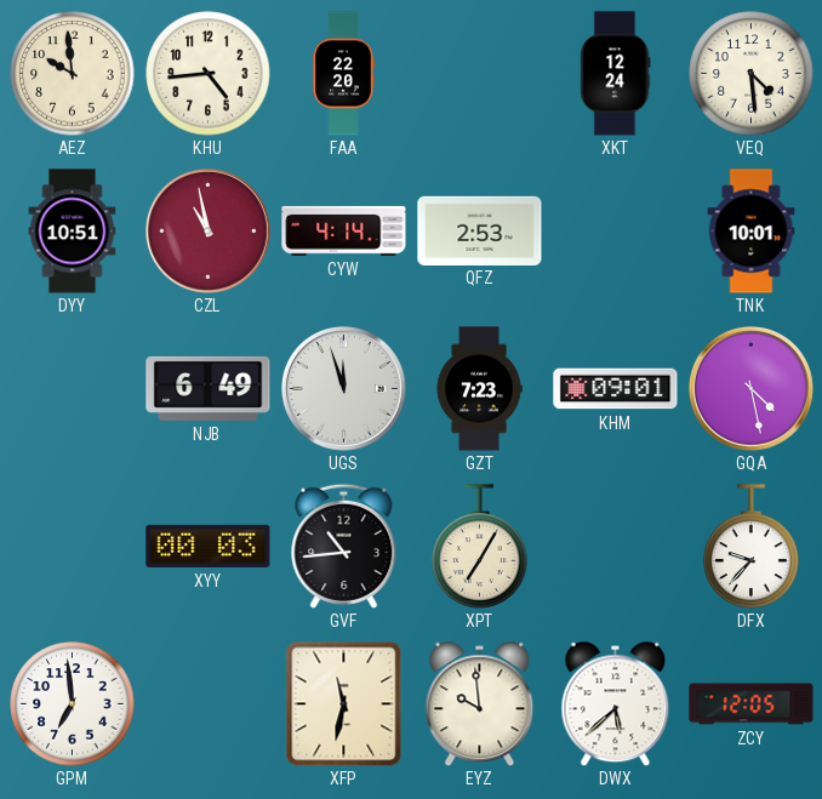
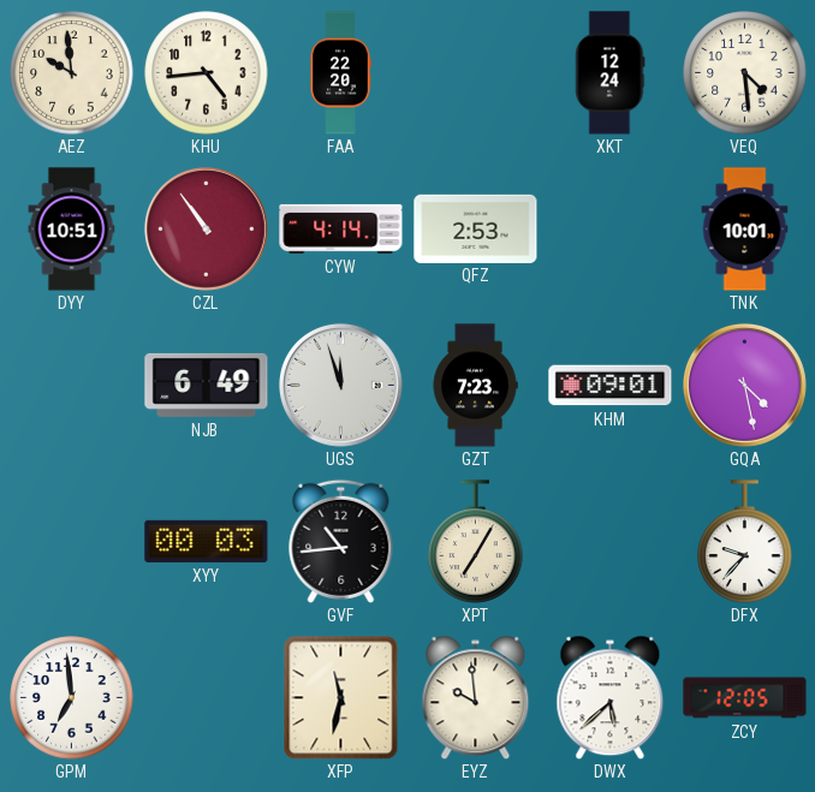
CZL: 10:58 -> 10:54
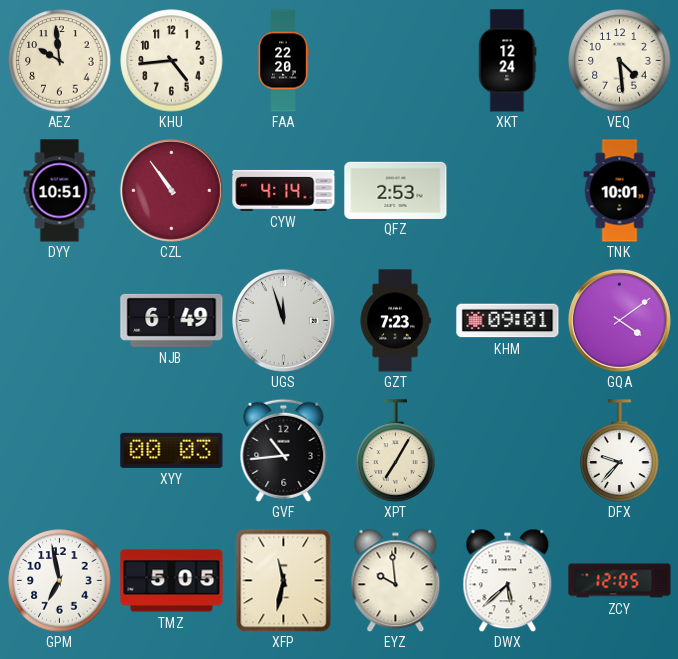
GQA: 4:28 -> 4:09
GPM: 6:59 -> 6:58
TMZ: none -> 5:05
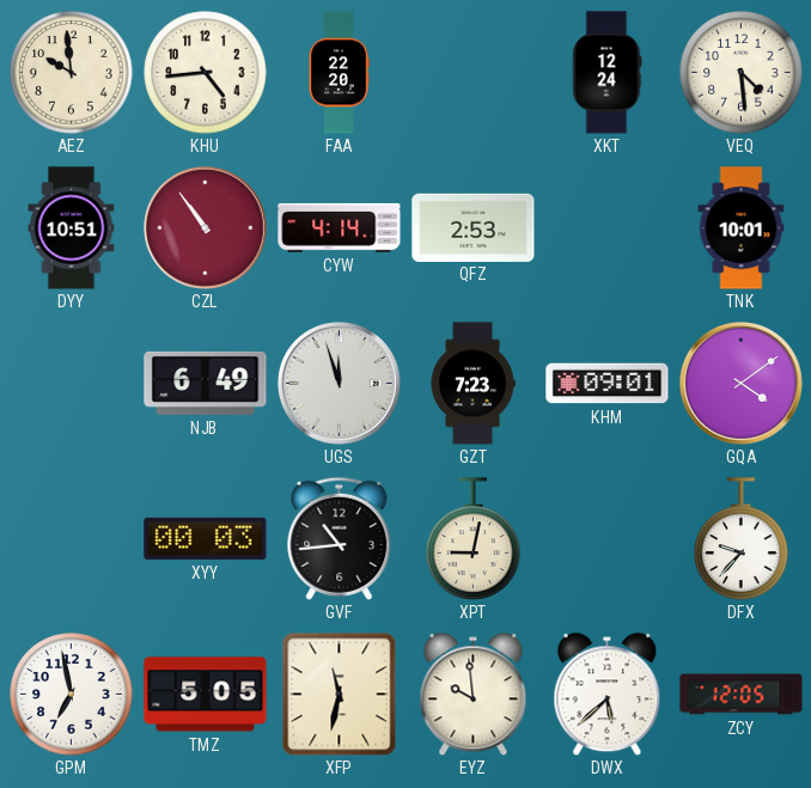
XPT: 7:05 -> 9:02
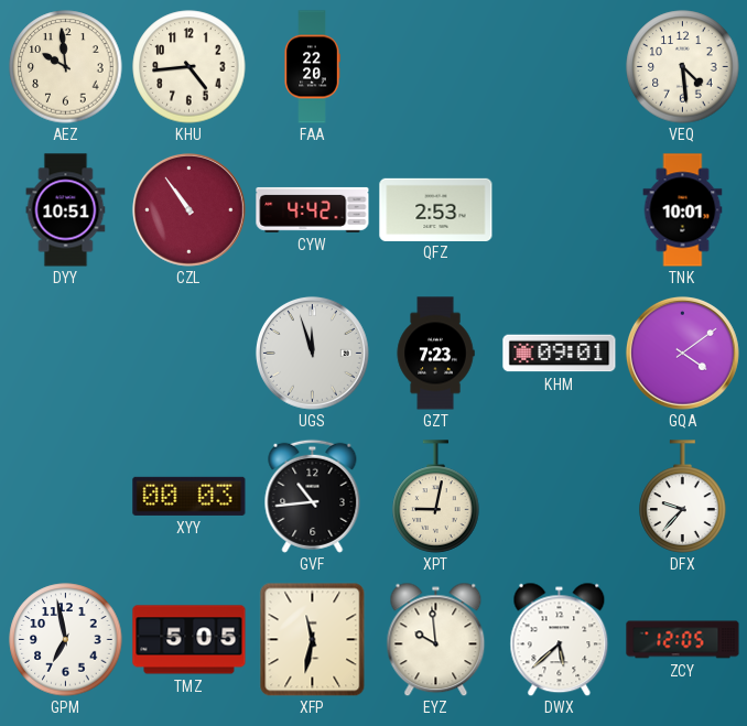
XKT: 12:24 -> none
CYW: 4:14 -> 4:42
NJB: 6:49 -> none
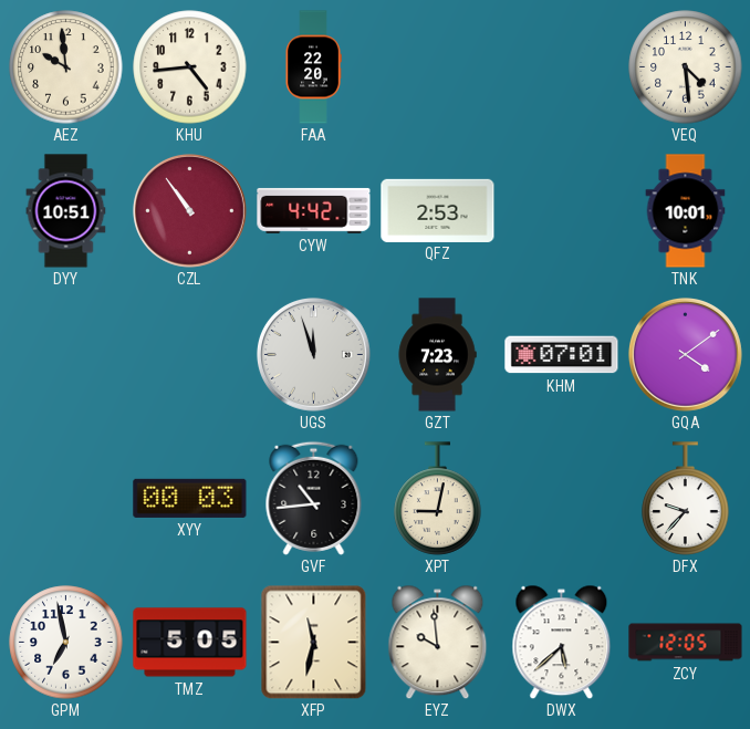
KHM: 09:01 -> 07:01
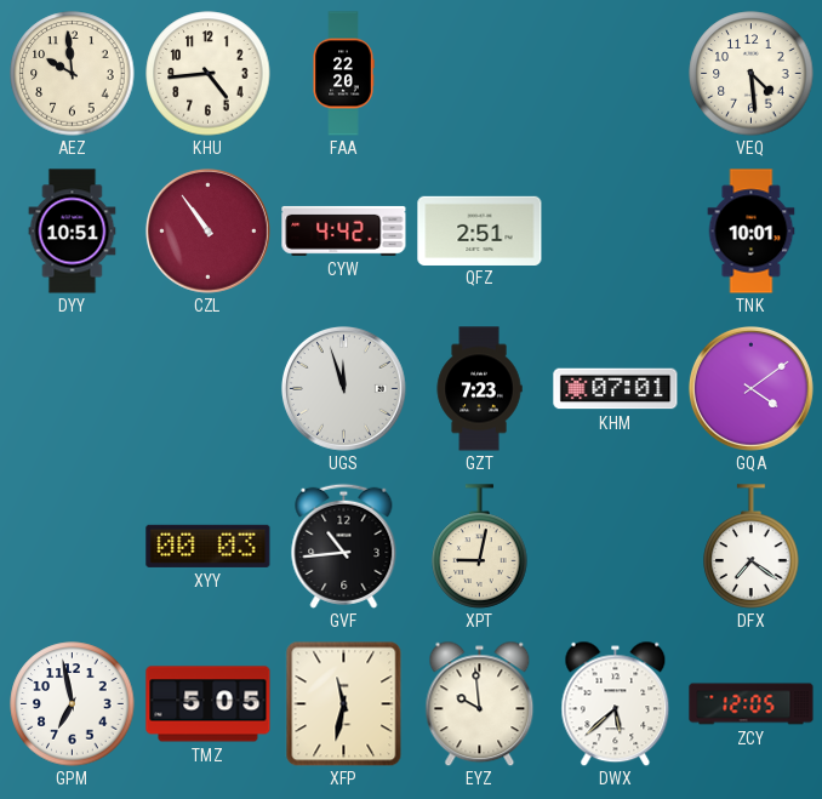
QFZ: 2:53 -> 2:51
DFX: 9:37 -> 7:21
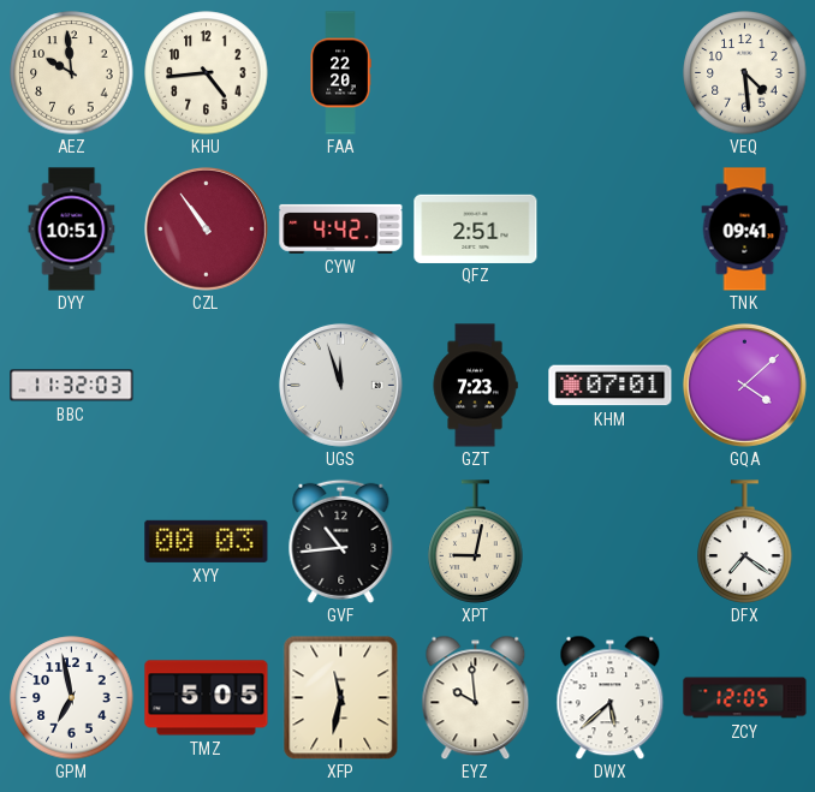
TNK: 10:01 -> 09:41
BBC: none -> 11:32
GQA: 4:09 -> 4:08
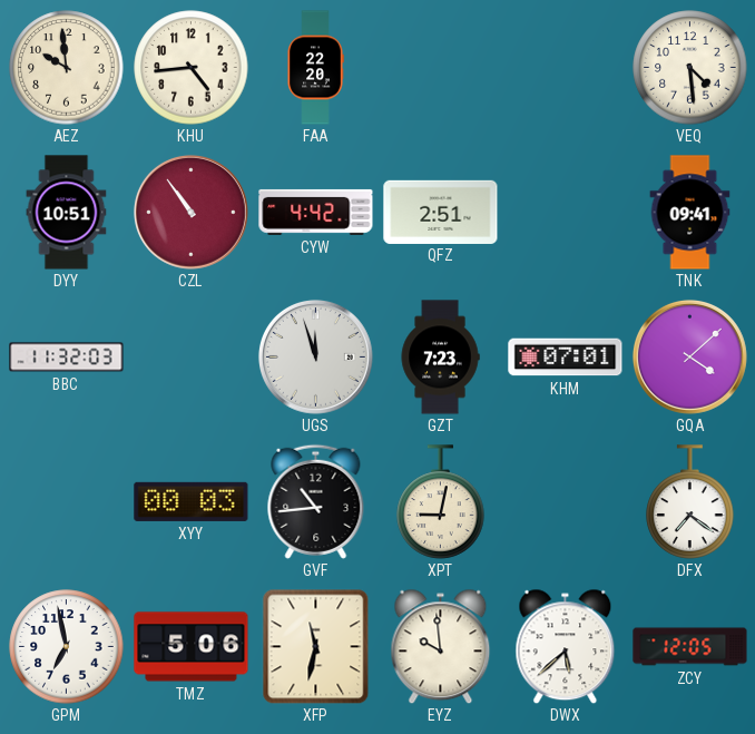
TMZ: 5:05 -> 5:06
